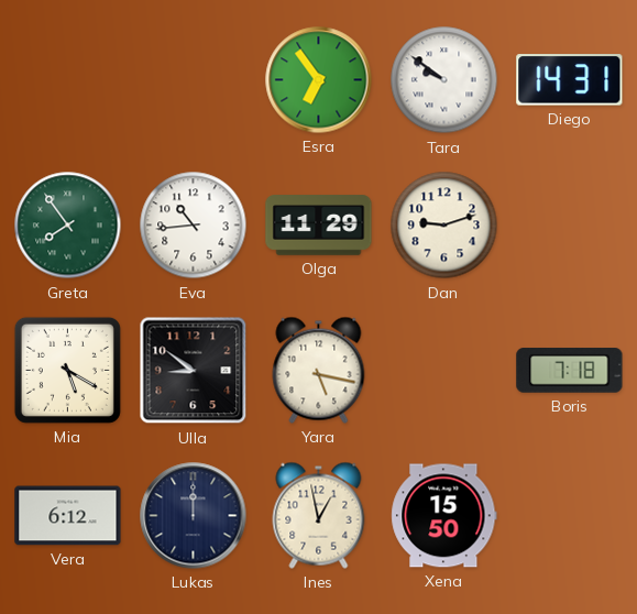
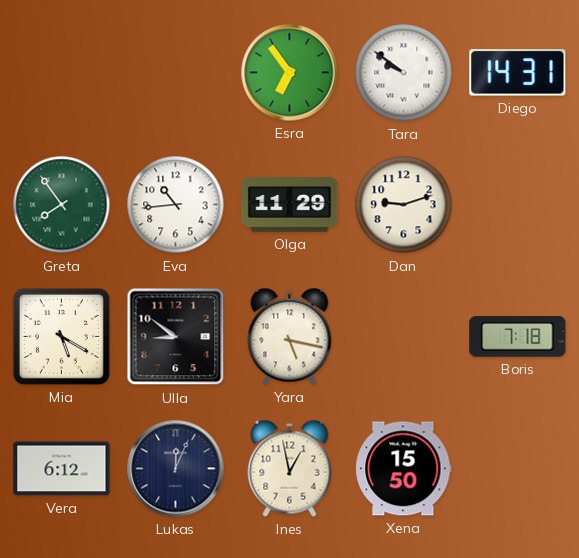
Lukas: 12:00 -> 12:04
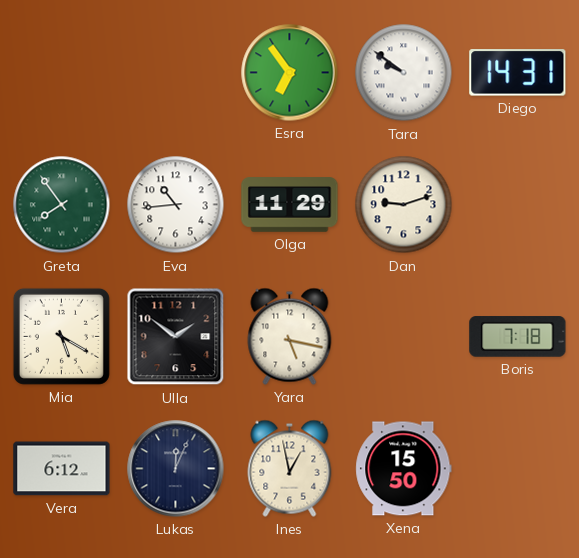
Ulla: 8:51 -> 1:51
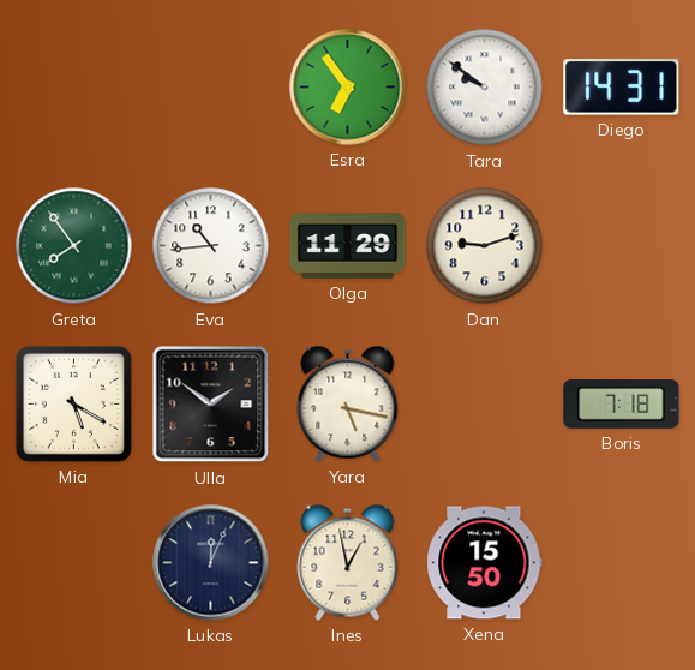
Vera: 6:12 -> none
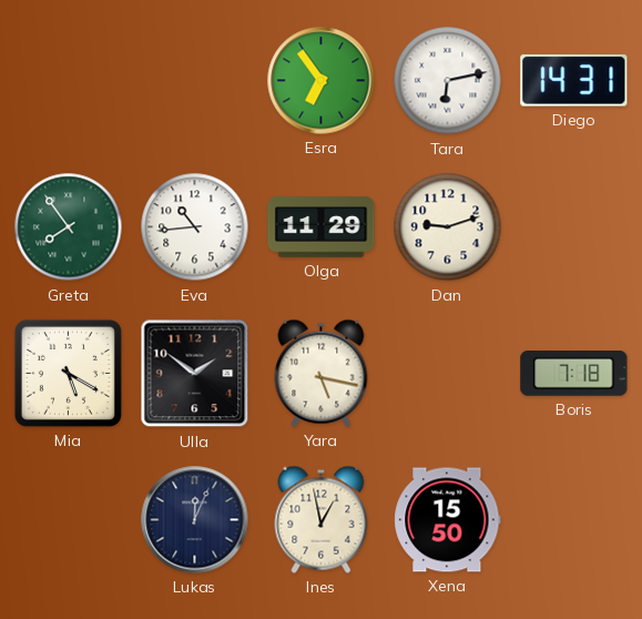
Tara: 9:51 -> 6:13
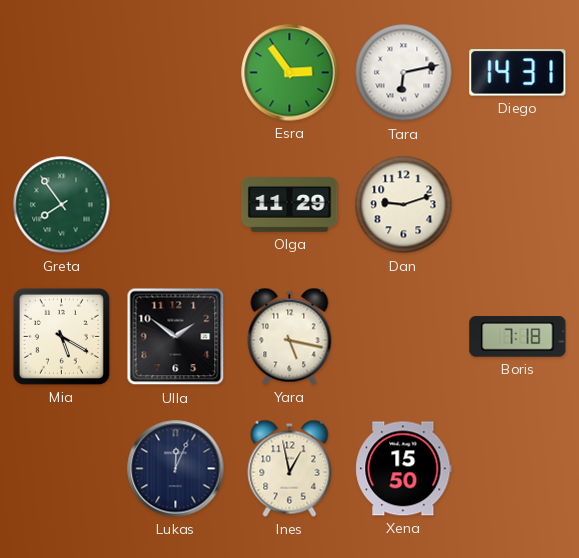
Esra: 6:54 -> 2:54
Eva: 10:44 -> none
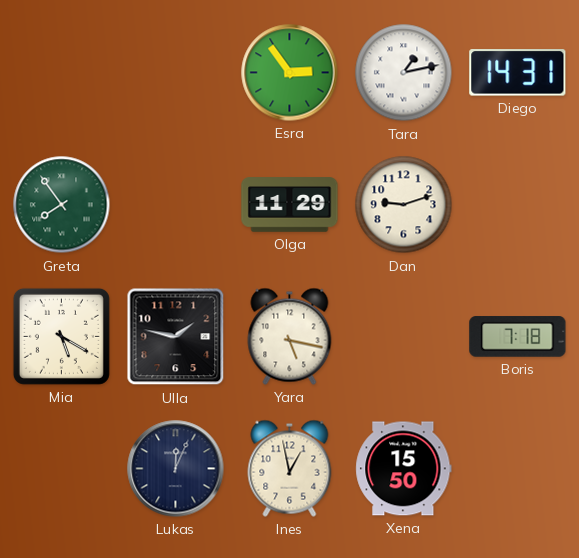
Tara: 6:13 -> 1:13
Ulla: 1:51 -> 1:47
